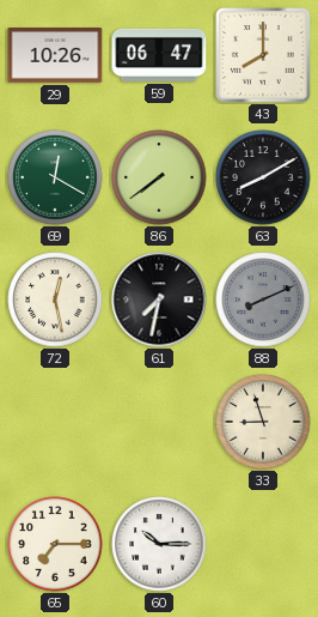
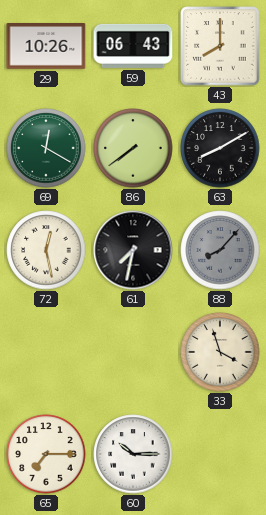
59: 06:47 -> 06:43
88: 8:11 -> 8:07
33: 8:57 -> 3:57
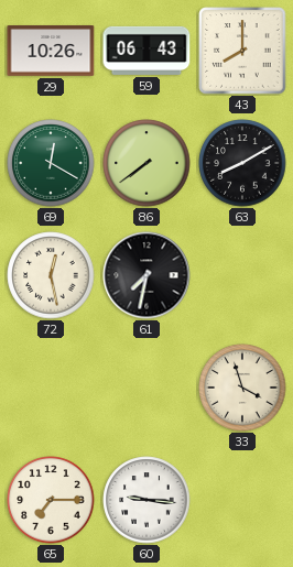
88: 8:07 -> none
60: 10:15 -> 9:16
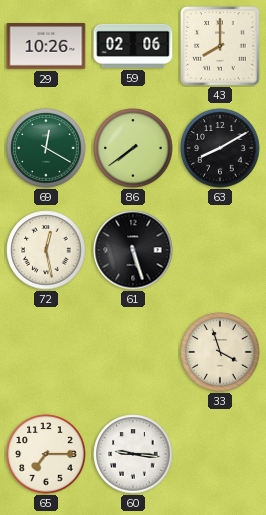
59: 06:43 -> 02:06
61: 7:32 -> 5:27
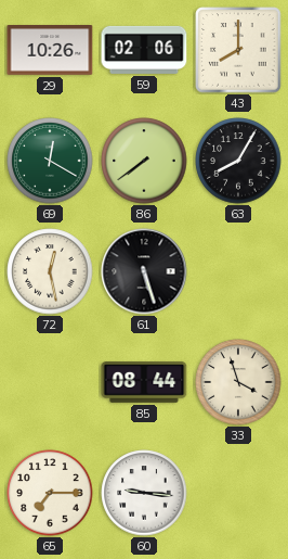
63: 8:10 -> 8:05
85: none -> 08:44
